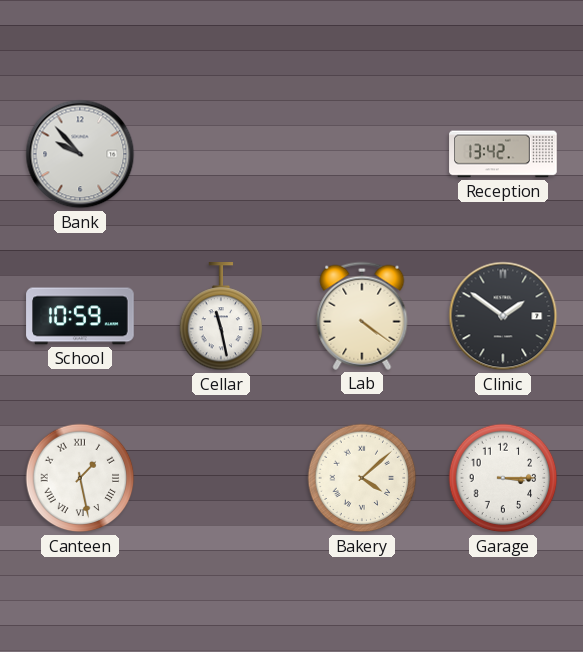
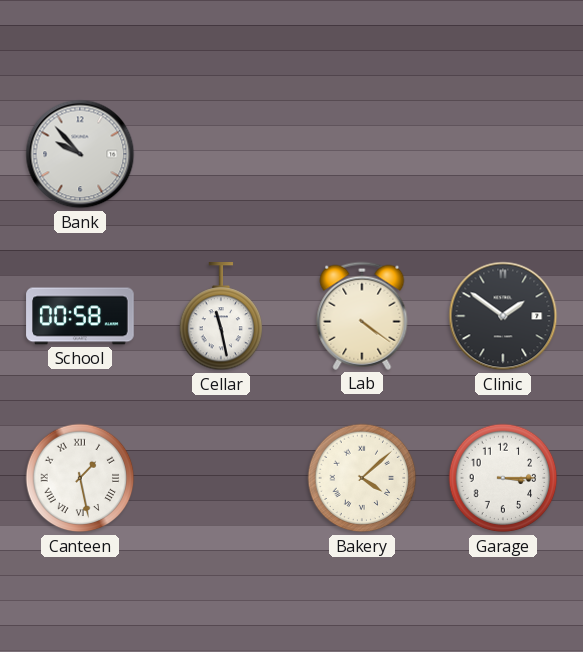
Reception: 13:42 -> none
School: 10:59 -> 00:58
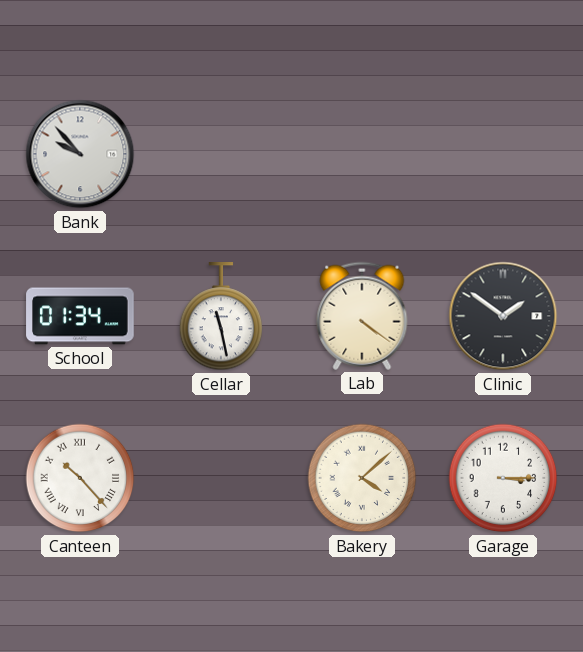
School: 00:58 -> 01:34
Canteen: 1:28 -> 10:23
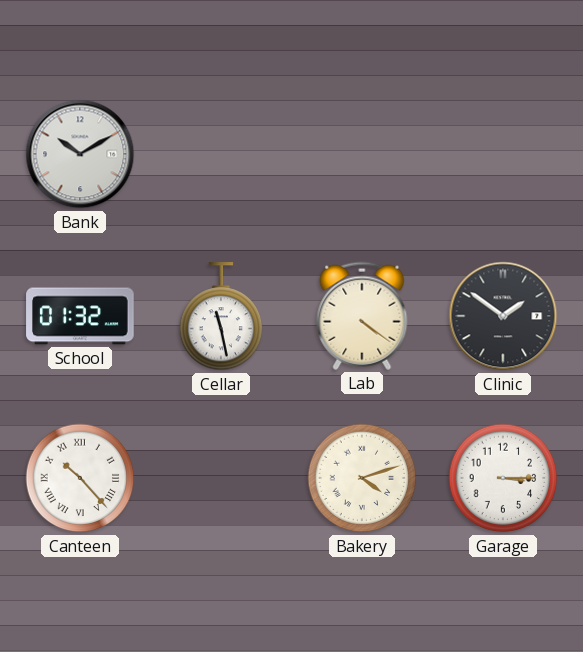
Bank: 9:53 -> 10:10
School: 01:34 -> 01:32
Bakery: 4:08 -> 4:12
